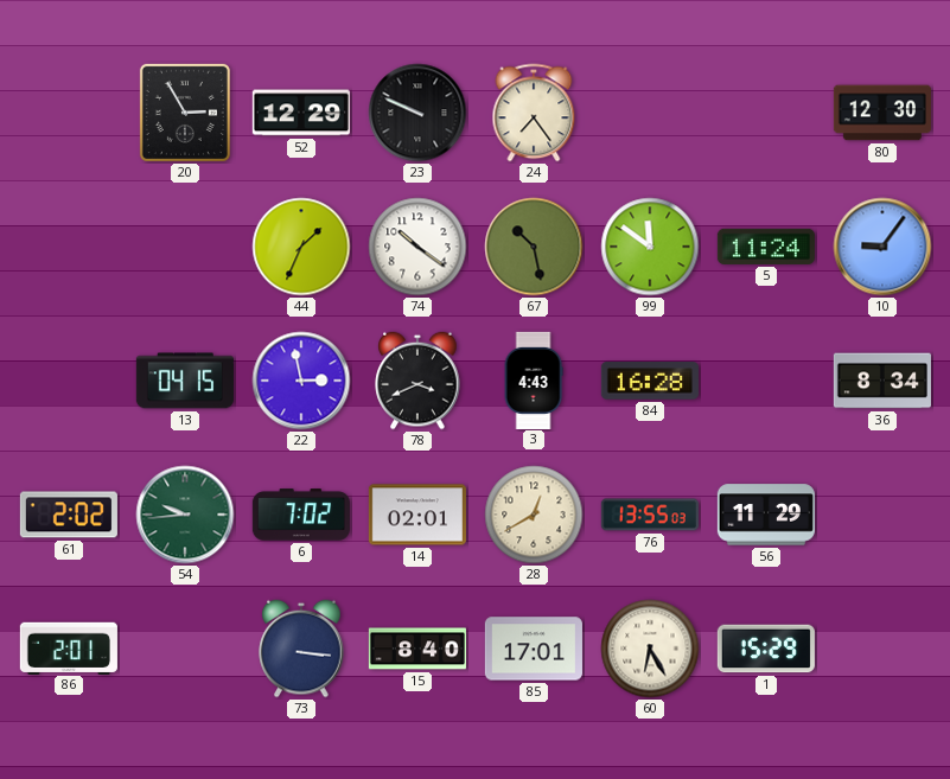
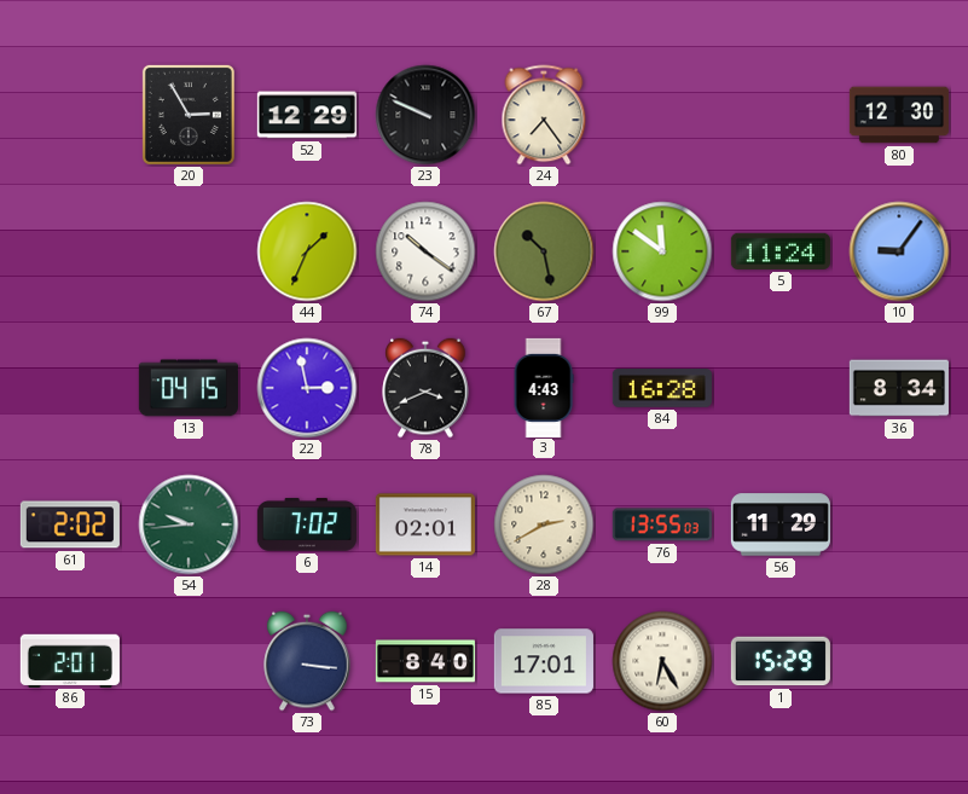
28: 12:40 -> 2:40
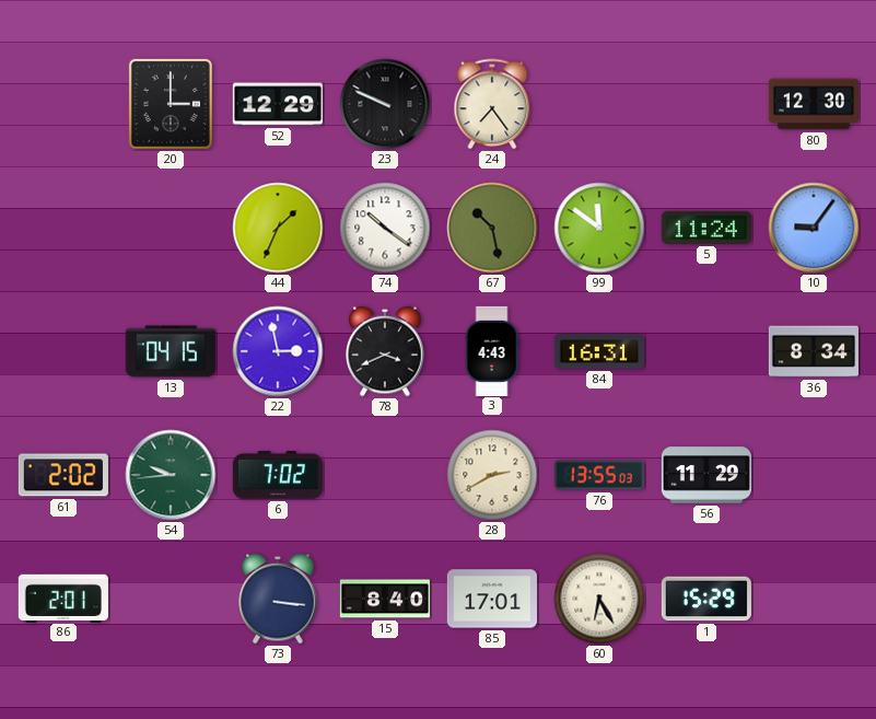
20: 2:55 -> 3:00
84: 16:28 -> 16:31
14: 02:01 -> none
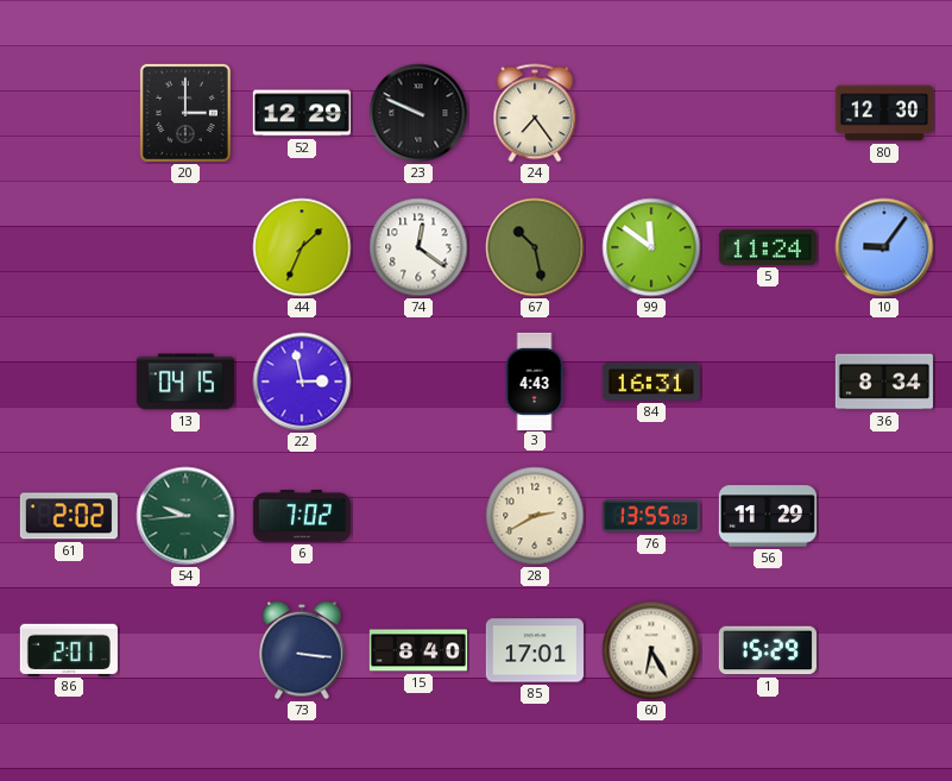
74: 10:21 -> 12:21
78: 3:41 -> none
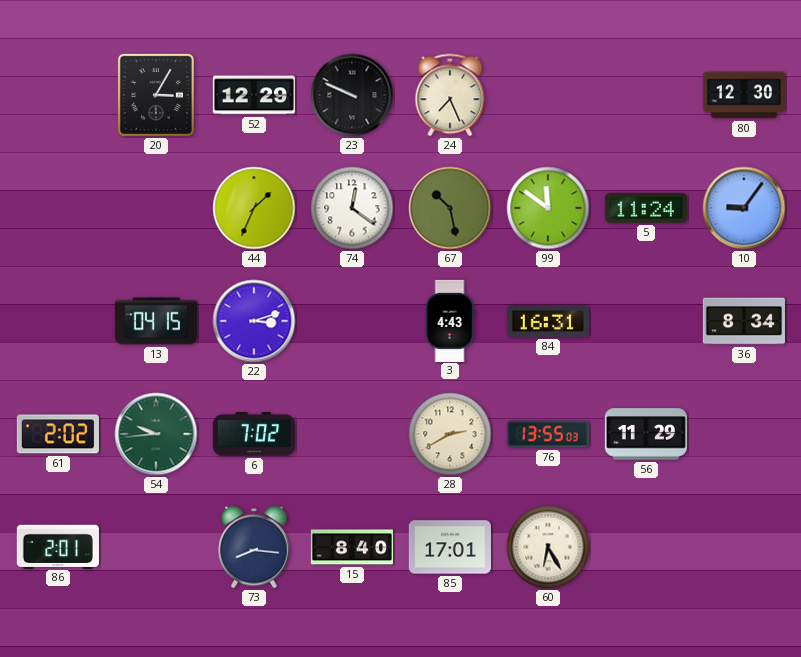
20: 3:00 -> 3:05
24: 7:24 -> 7:26
22: 2:58 -> 3:12
73: 3:16 -> 8:16
1: 15:29 -> none
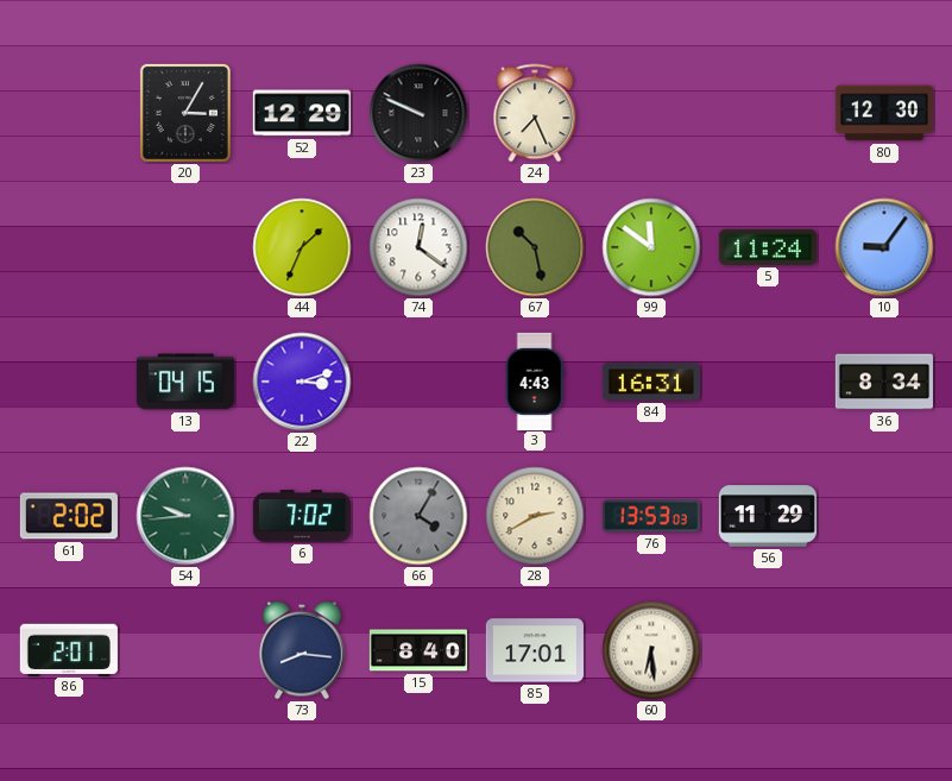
66: none -> 4:05
76: 13:55 -> 13:53
60: 6:25 -> 6:29
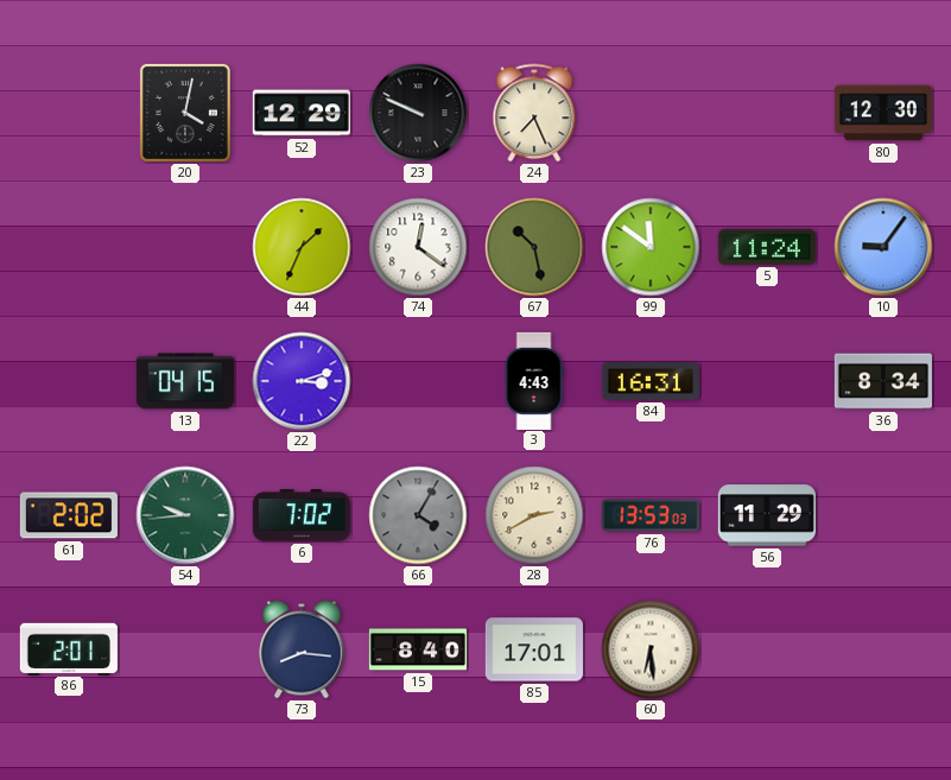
20: 3:05 -> 4:02
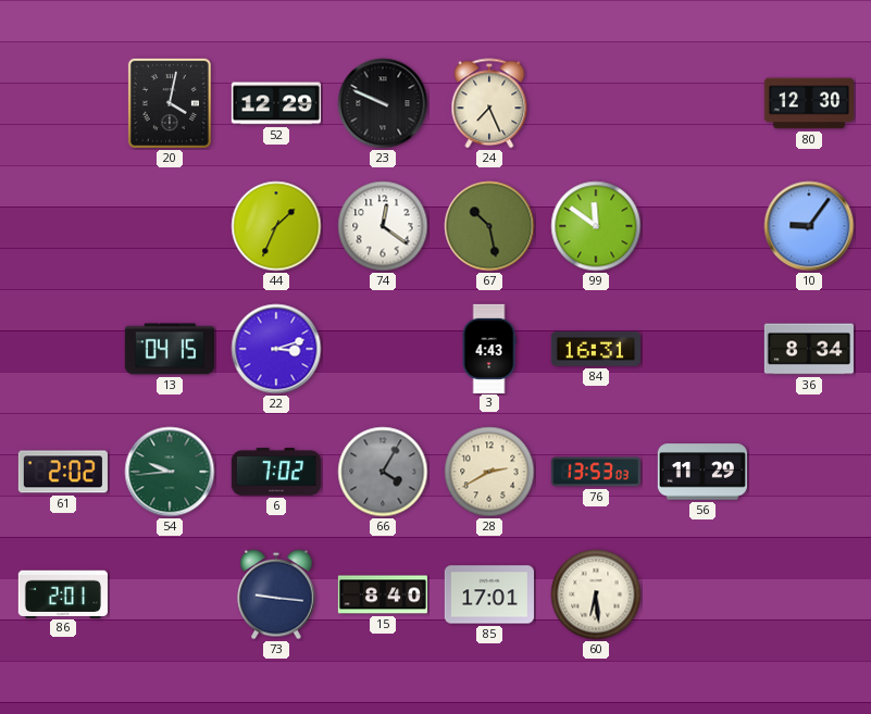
5: 11:24 -> none
73: 8:16 -> 9:16
